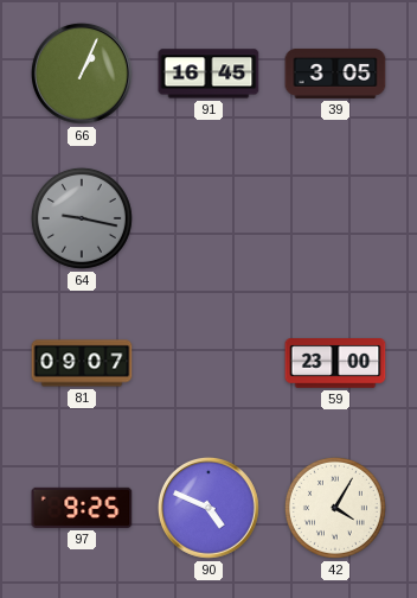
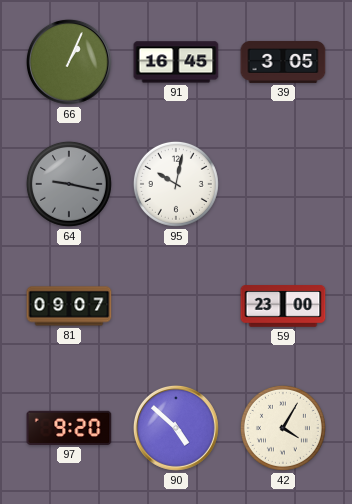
95: none -> 10:02
97: 9:25 -> 9:20
90: 4:49 -> 4:52
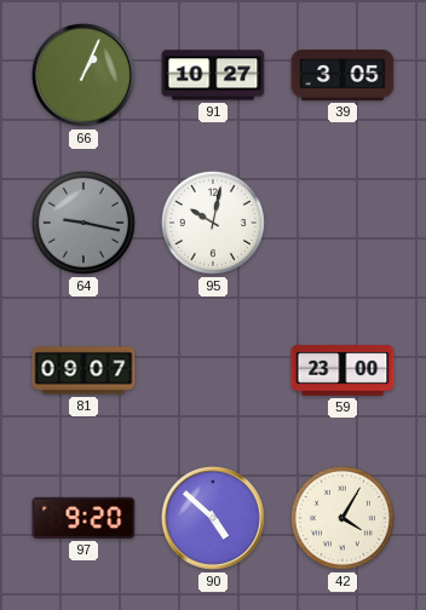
91: 16:45 -> 10:27
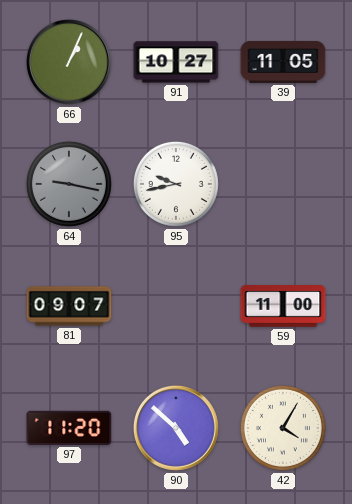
39: 3:05 -> 11:05
95: 10:02 -> 9:43
59: 23:00 -> 11:00
97: 9:20 -> 11:20
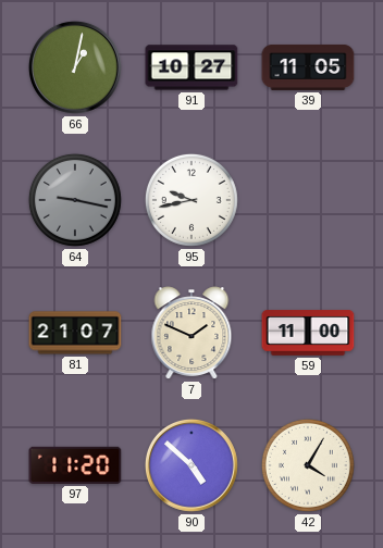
66: 1:04 -> 1:02
81: 09:07 -> 21:07
7: none -> 1:49
